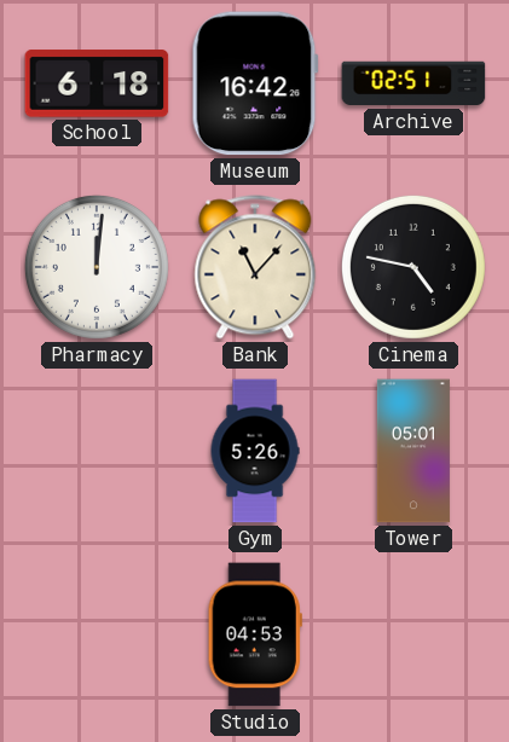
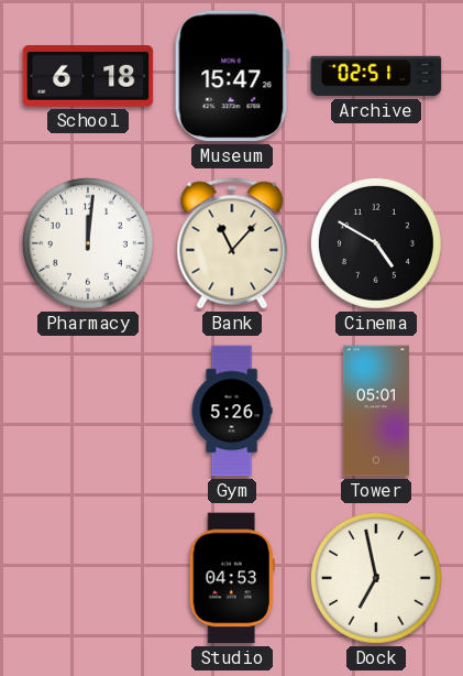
Museum: 16:42 -> 15:47
Cinema: 4:47 -> 4:50
Dock: none -> 6:58
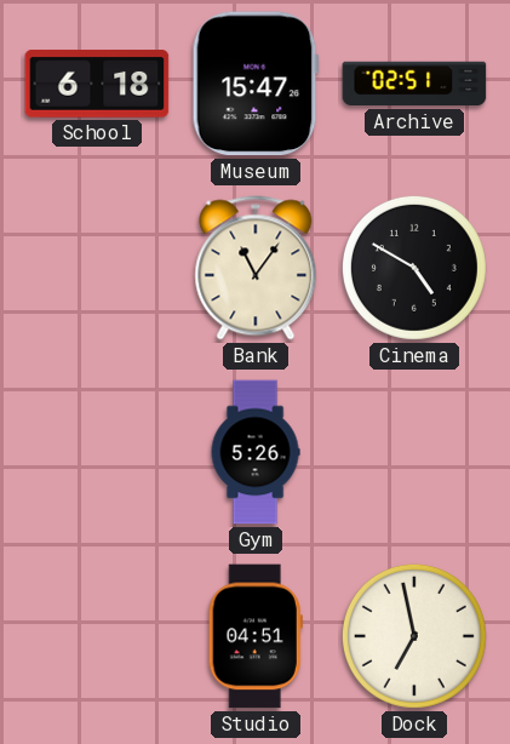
Pharmacy: 12:01 -> none
Bank: 11:07 -> 11:06
Tower: 05:01 -> none
Studio: 04:53 -> 04:51
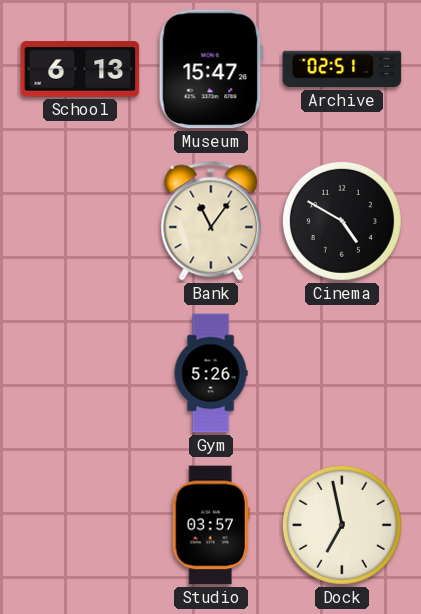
School: 6:18 -> 6:13
Studio: 04:51 -> 03:57
